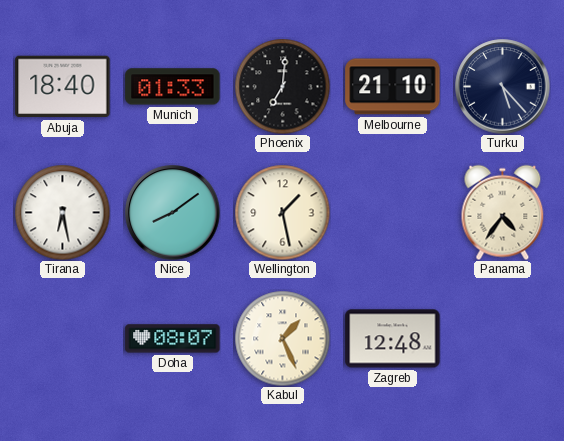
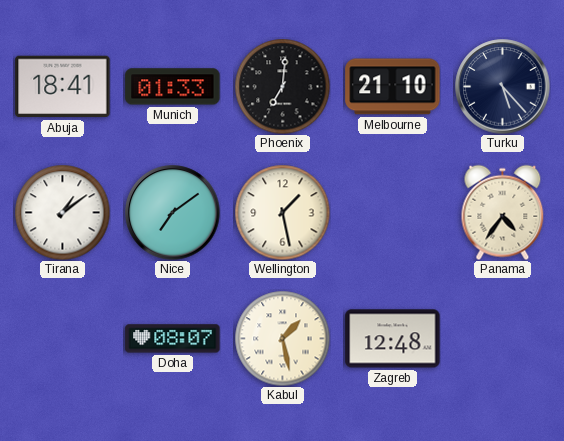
Abuja: 18:40 -> 18:41
Tirana: 6:28 -> 1:09
Nice: 8:09 -> 7:09
Kabul: 1:26 -> 1:28
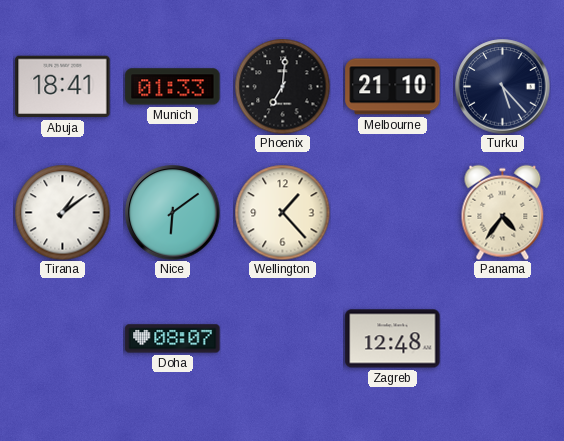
Nice: 7:09 -> 6:09
Wellington: 1:28 -> 1:23
Kabul: 1:28 -> none
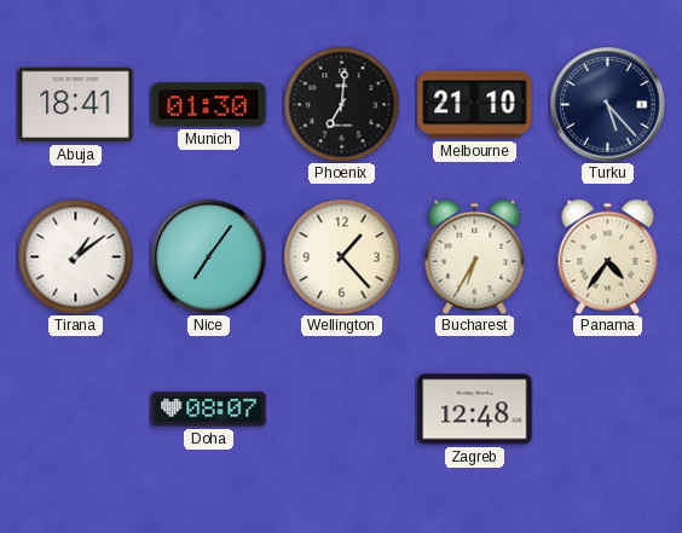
Munich: 01:33 -> 01:30
Nice: 6:09 -> 7:06
Bucharest: none -> 6:35
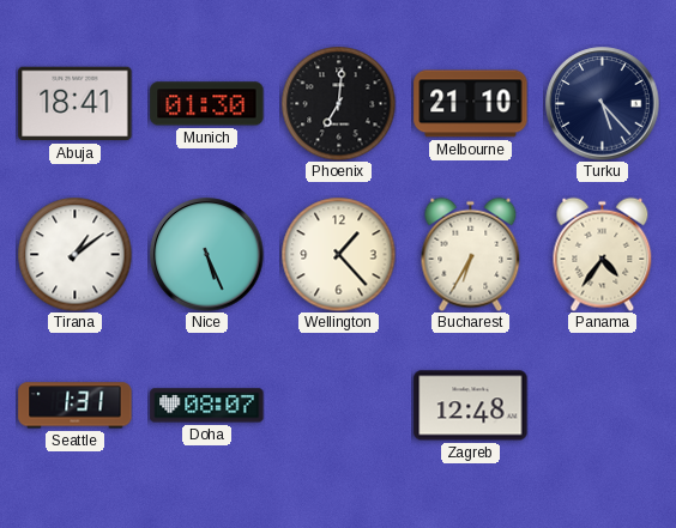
Nice: 7:06 -> 5:26
Seattle: none -> 1:31
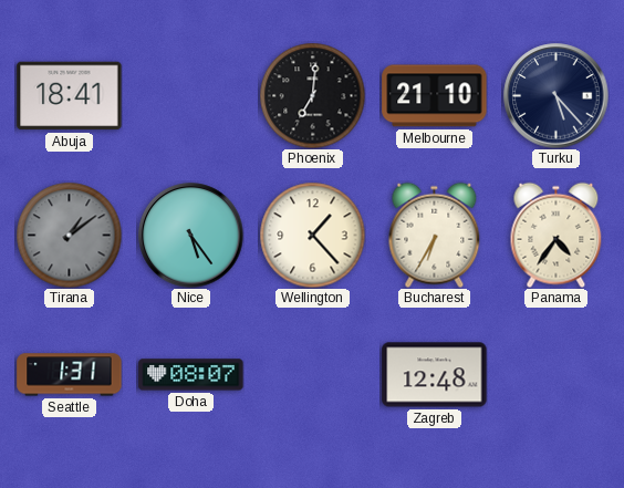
Munich: 01:30 -> none
Tirana dial: white -> grey
Nice: 5:26 -> 5:24
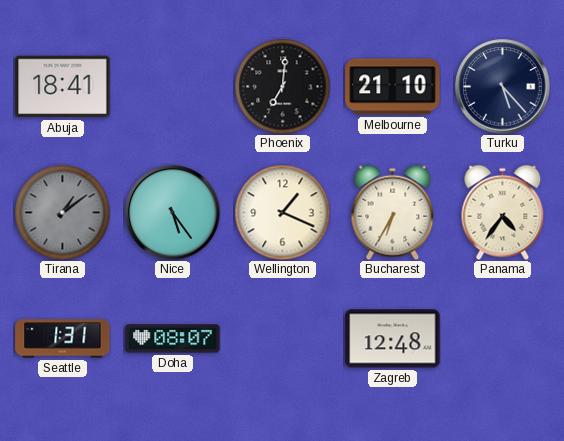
Wellington: 1:23 -> 1:19
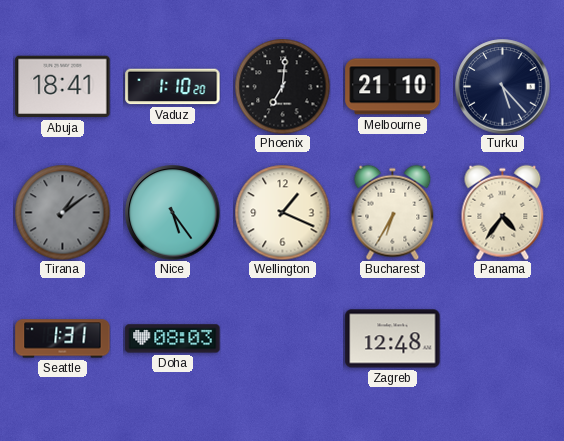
Vaduz: none -> 1:10
Doha: 08:07 -> 08:03
